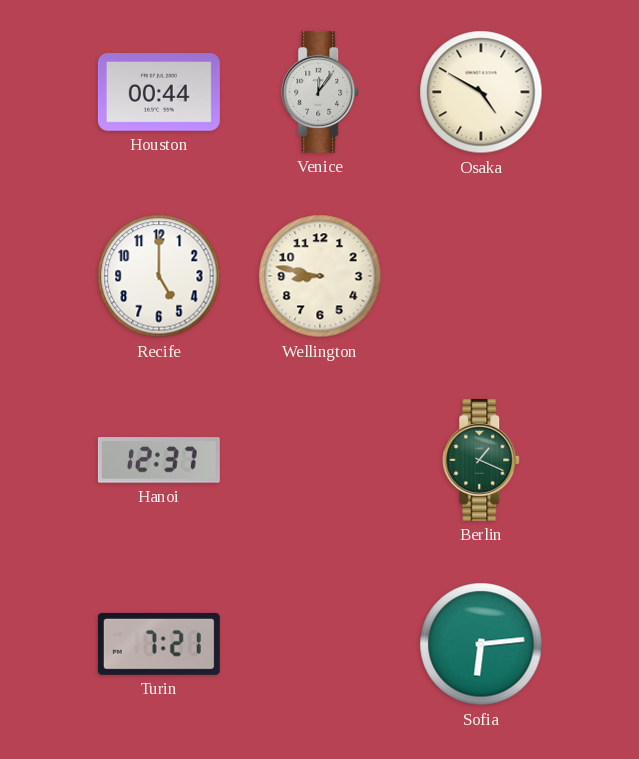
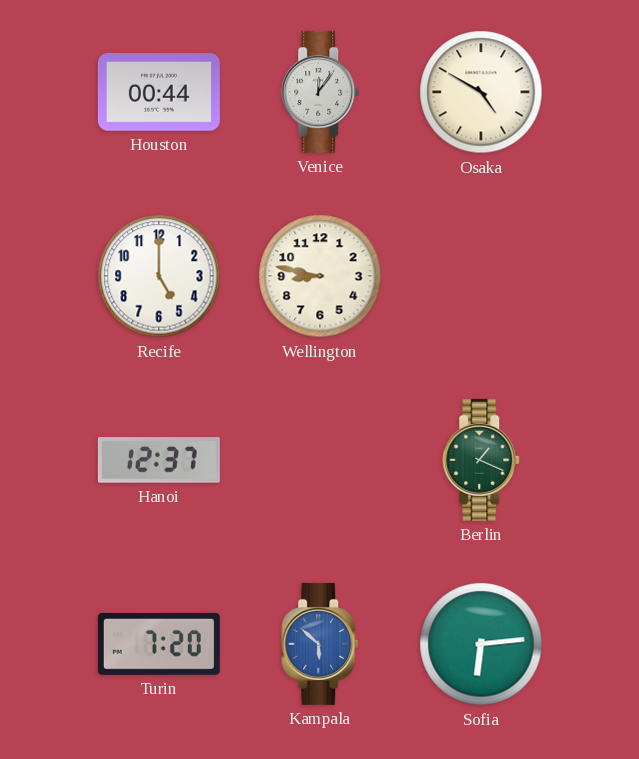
Turin: 7:21 -> 7:20
Kampala: none -> 5:52
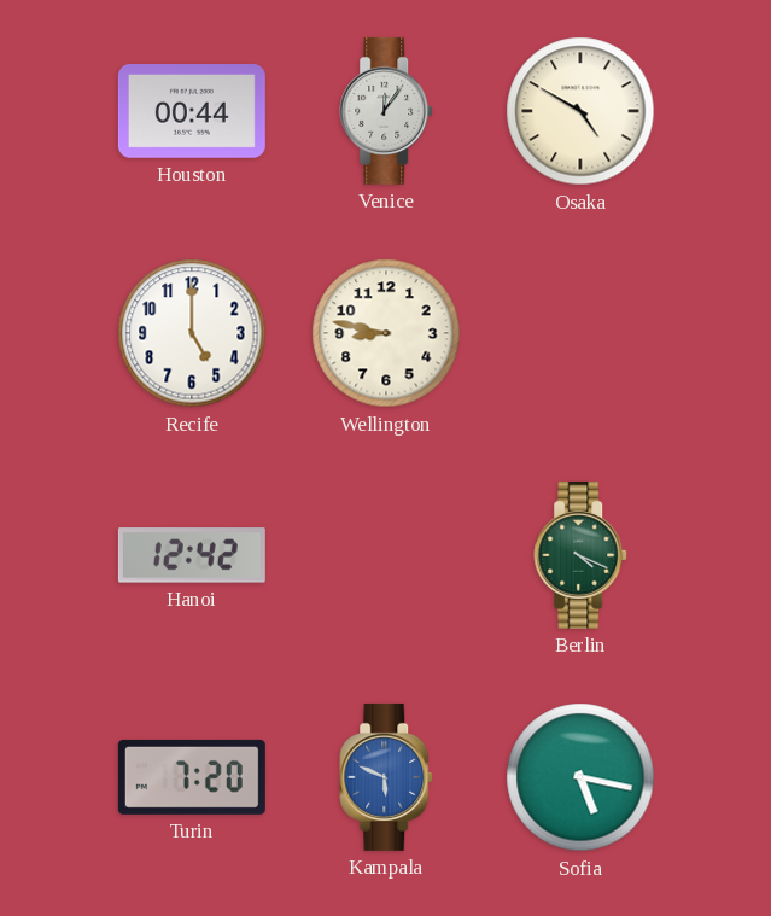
Hanoi: 12:37 -> 12:42
Berlin: 1:19 -> 4:19
Kampala: 5:52 -> 5:49
Sofia: 6:14 -> 5:17
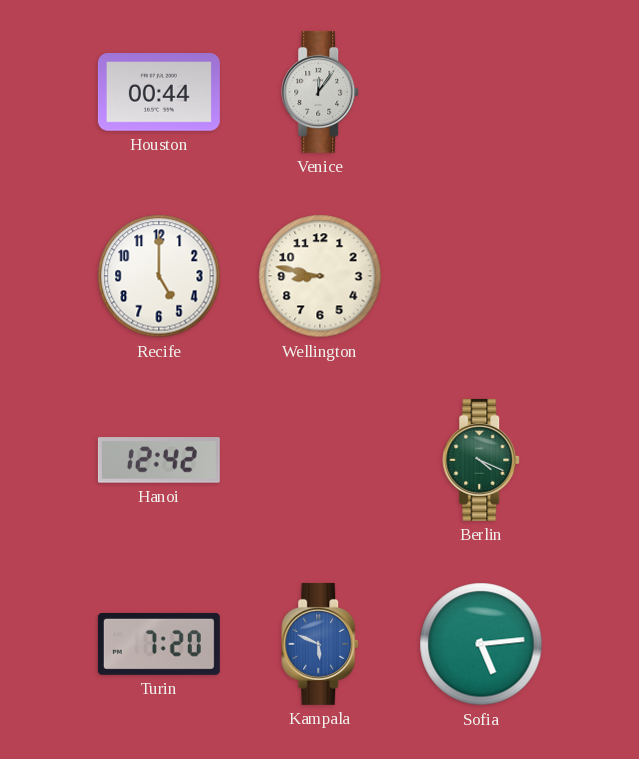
Osaka: 4:50 -> none
Sofia: 5:17 -> 5:14
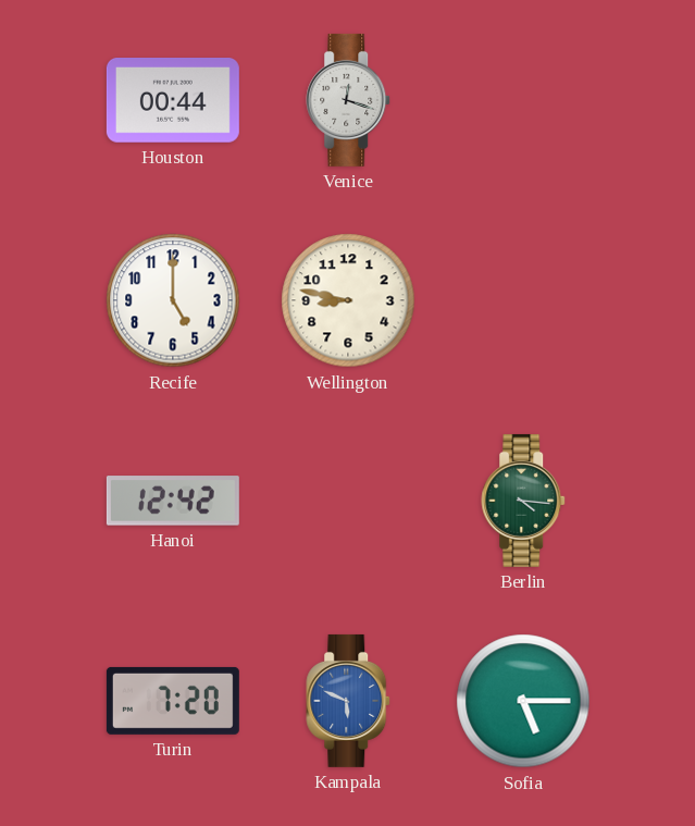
Venice: 12:06 -> 12:18
Berlin: 4:19 -> 4:16
Sofia: 5:14 -> 5:15
